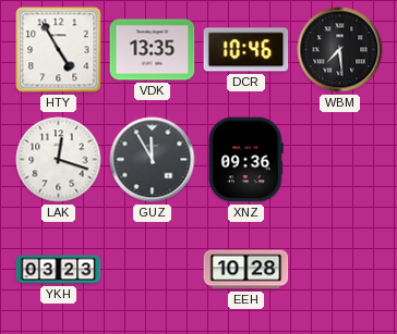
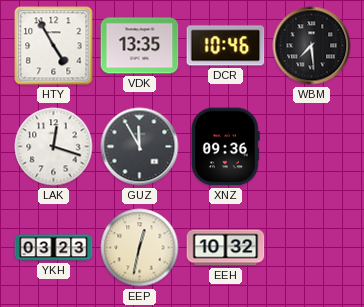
EEP: none -> 12:32
EEH: 10:28 -> 10:32
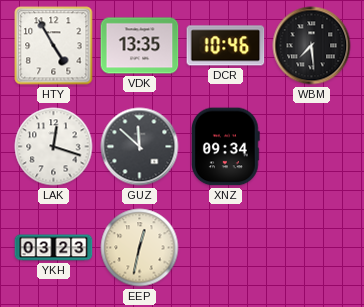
GUZ: 11:55 -> 11:52
XNZ: 09:36 -> 09:34
EEH: 10:32 -> none
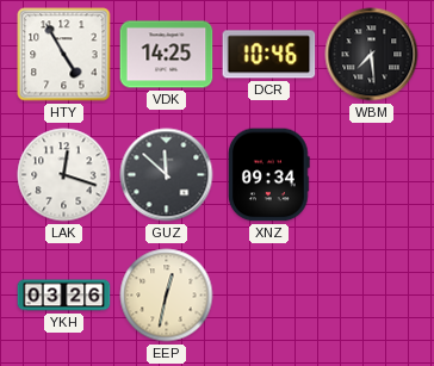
VDK: 13:35 -> 14:25
YKH: 03:23 -> 03:26
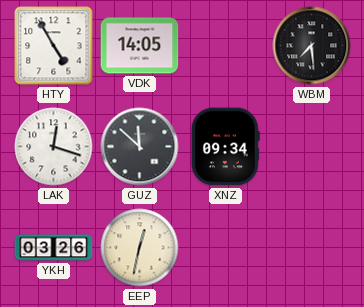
VDK: 14:25 -> 14:05
DCR: 10:46 -> none
